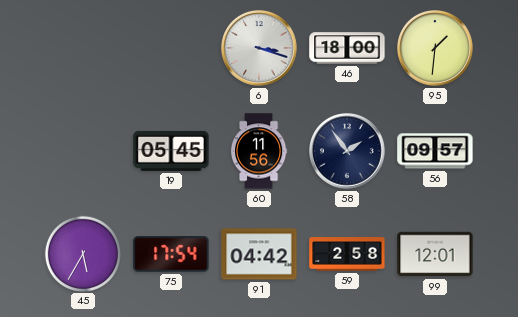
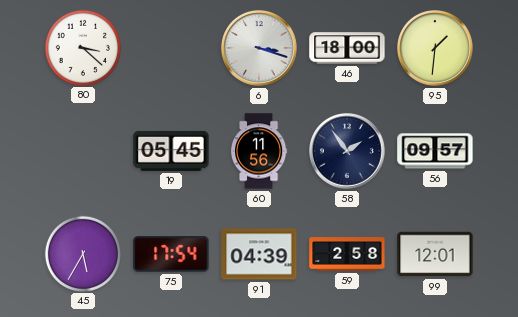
80: none -> 3:22
91: 04:42 -> 04:39
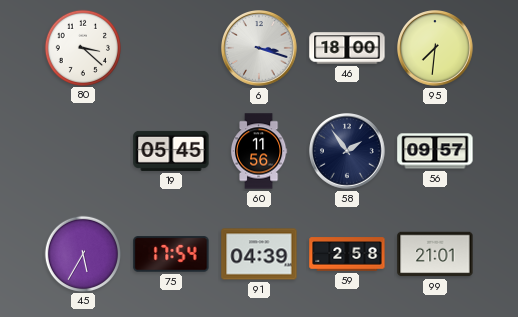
95: 1:31 -> 7:31
99: 12:01 -> 21:01
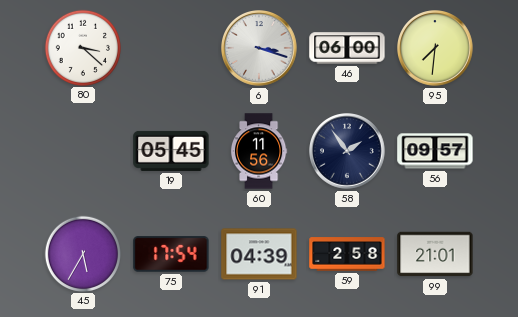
46: 18:00 -> 06:00
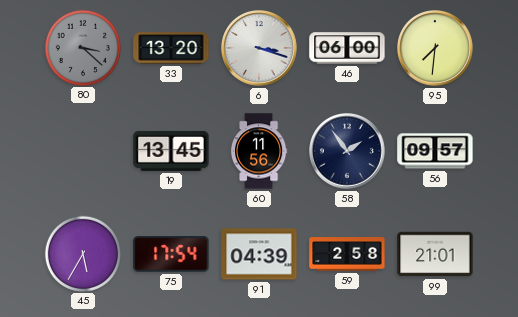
80 dial: white -> grey
33: none -> 13:20
19: 05:45 -> 13:45
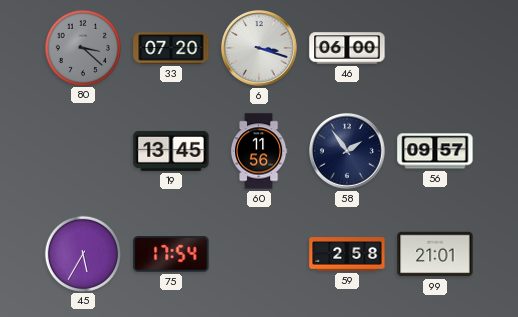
33: 13:20 -> 07:20
95: 7:31 -> none
91: 04:39 -> none
